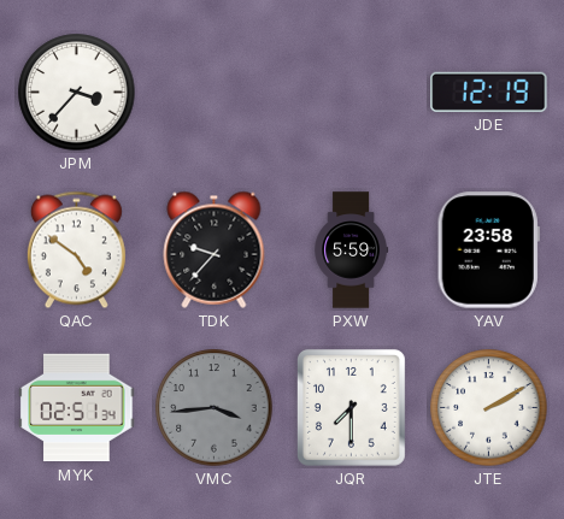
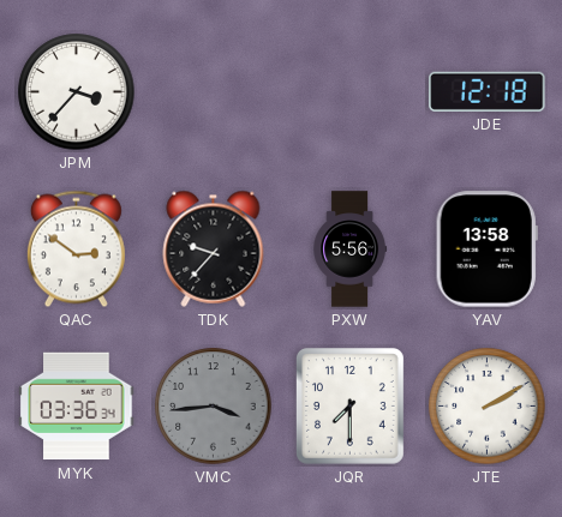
JDE: 12:19 -> 12:18
QAC: 4:51 -> 2:51
PXW: 5:59 -> 5:56
YAV: 23:58 -> 13:58
MYK: 02:51 -> 03:36
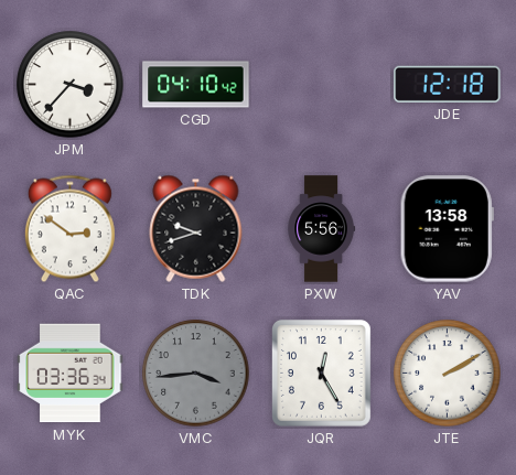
CGD: none -> 04:10
TDK: 9:37 -> 9:42
JQR: 7:30 -> 12:25
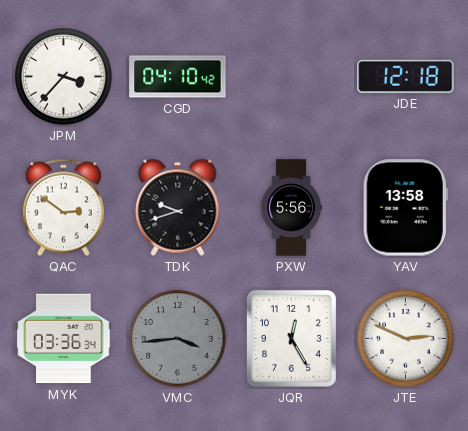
JTE: 2:10 -> 2:49
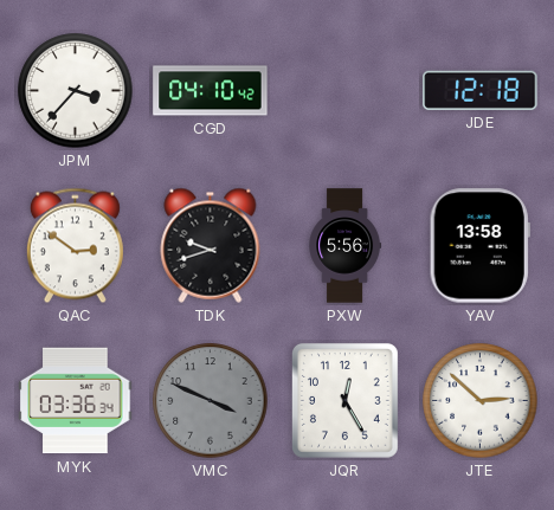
VMC: 3:44 -> 3:49
JTE: 2:49 -> 2:52
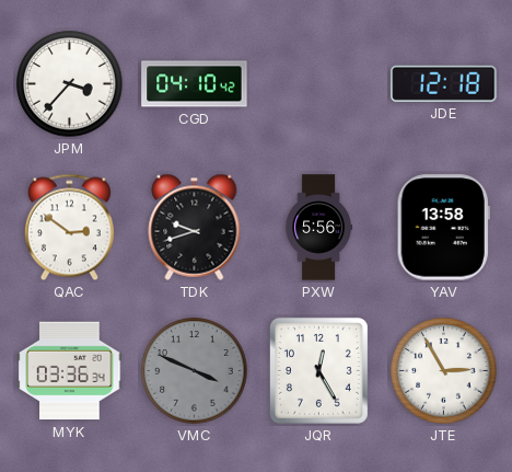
JTE: 2:52 -> 2:55
